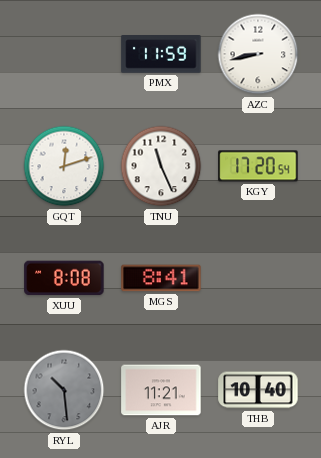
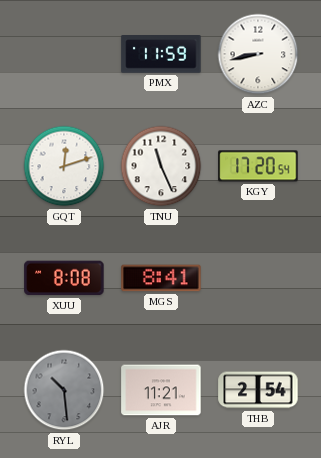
THB: 10:40 -> 2:54
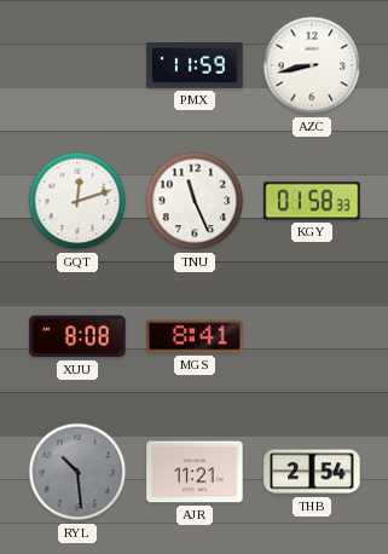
KGY: 17:20 -> 01:58
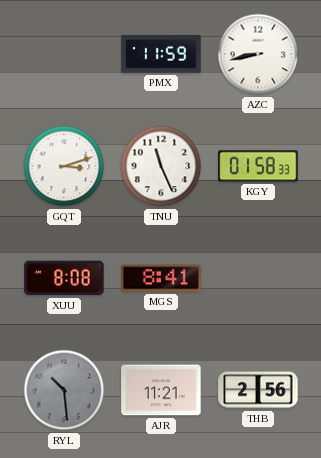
GQT: 12:12 -> 3:12
THB: 2:54 -> 2:56
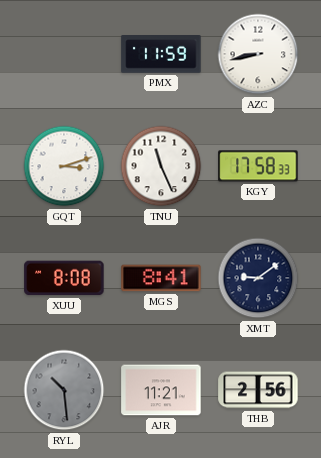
KGY: 01:58 -> 17:58
XMT: none -> 9:09
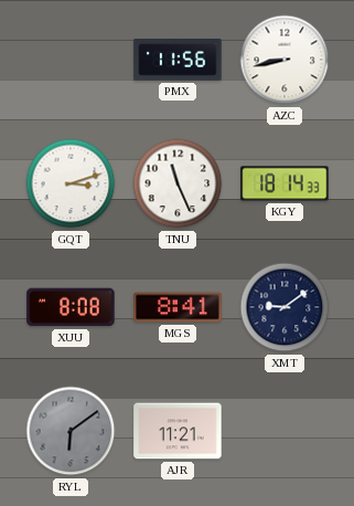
PMX: 11:59 -> 11:56
KGY: 17:58 -> 18:14
RYL: 10:29 -> 6:09
THB: 2:56 -> none
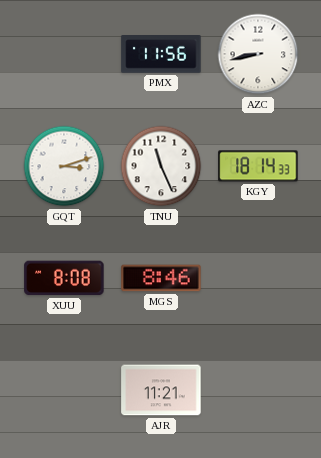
MGS: 8:41 -> 8:46
XMT: 9:09 -> none
RYL: 6:09 -> none
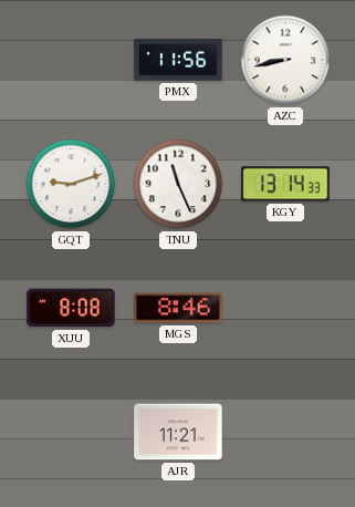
GQT: 3:12 -> 9:12
KGY: 18:14 -> 13:14
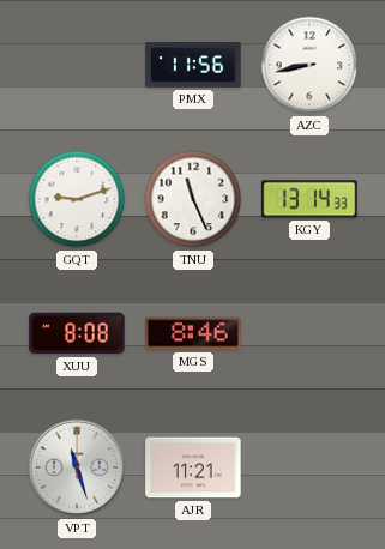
VPT: none -> 11:27
